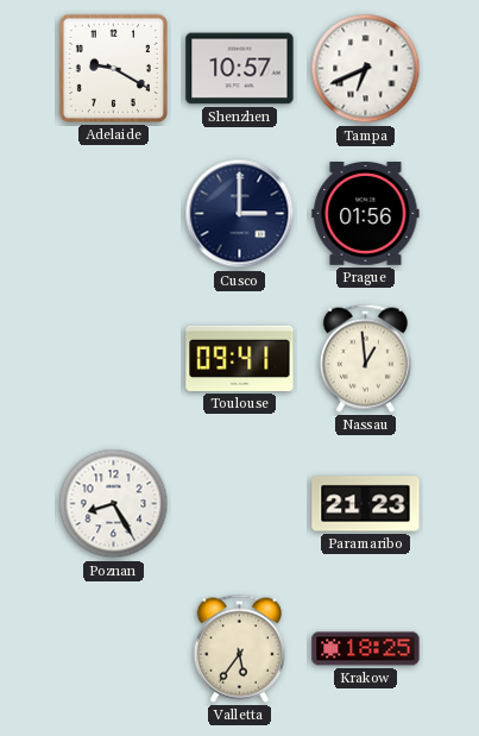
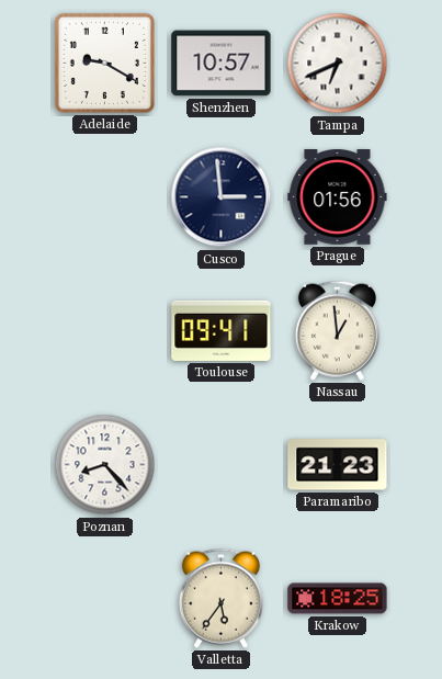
Cusco: 3:00 -> 2:59
Poznan: 8:25 -> 8:23
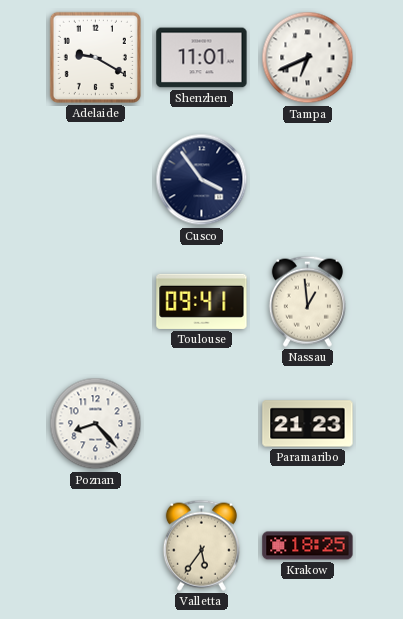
Shenzhen: 10:57 -> 11:01
Cusco: 2:59 -> 3:54
Prague: 01:56 -> none
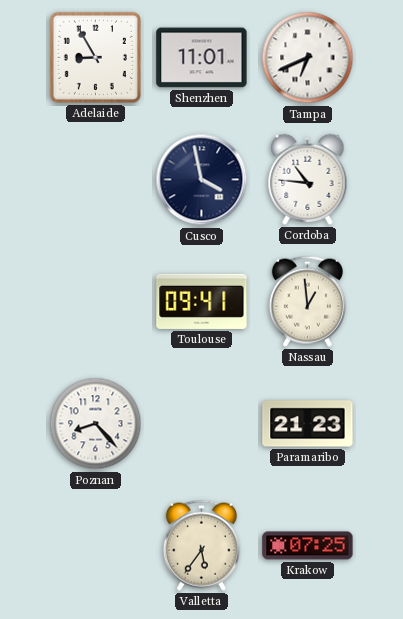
Adelaide: 9:20 -> 8:55
Cusco: 3:54 -> 3:58
Cordoba: none -> 10:46
Krakow: 18:25 -> 07:25
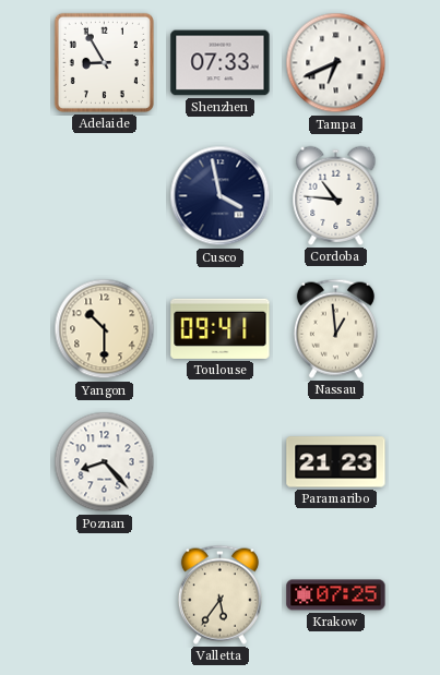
Shenzhen: 11:01 -> 07:33
Yangon: none -> 10:30
